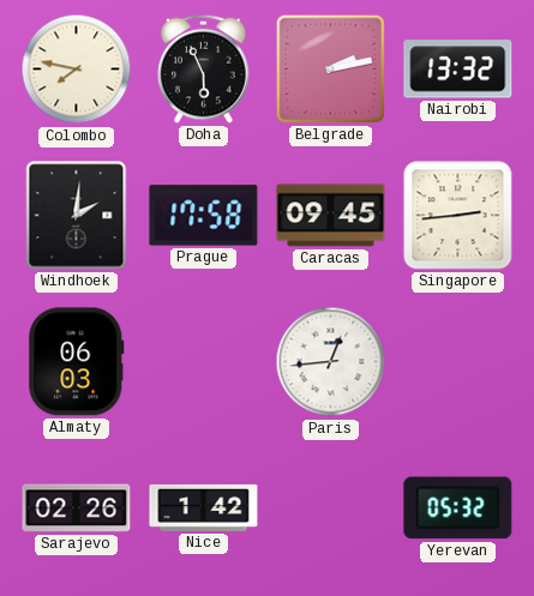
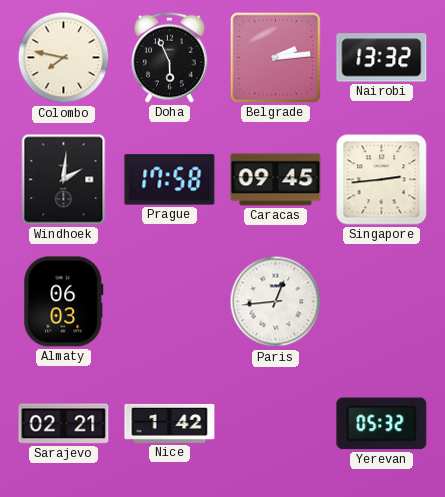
Belgrade: 2:13 -> 2:14
Sarajevo: 02:26 -> 02:21
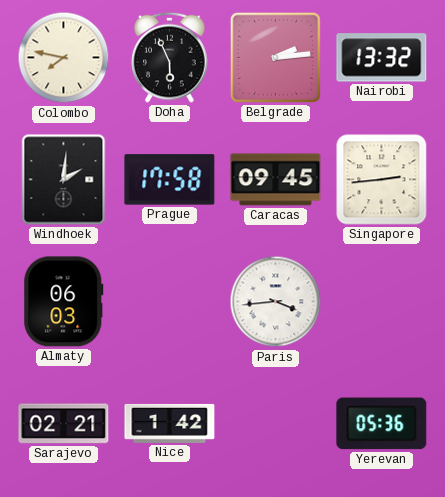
Paris: 12:44 -> 3:44
Yerevan: 05:32 -> 05:36
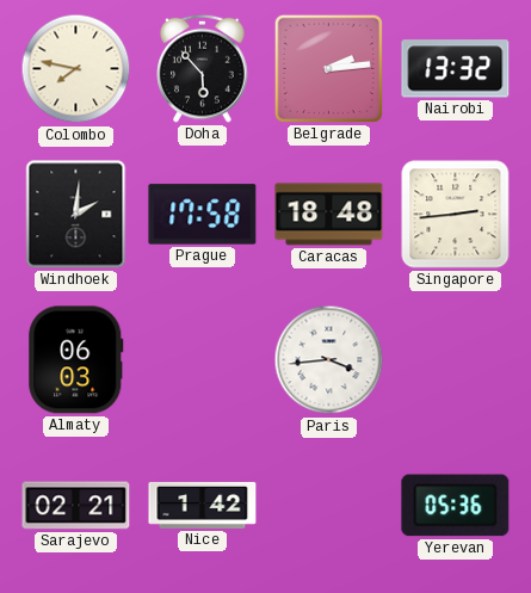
Doha: 5:56 -> 5:53
Caracas: 09:45 -> 18:48
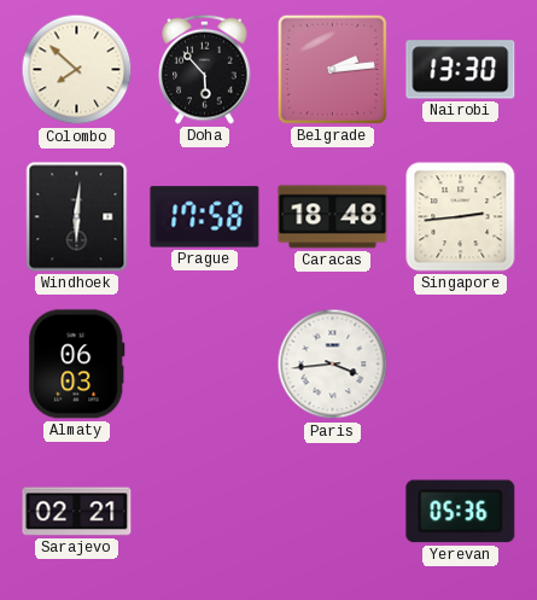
Colombo: 7:47 -> 7:52
Nairobi: 13:32 -> 13:30
Windhoek: 2:01 -> 6:01
Nice: 1:42 -> none
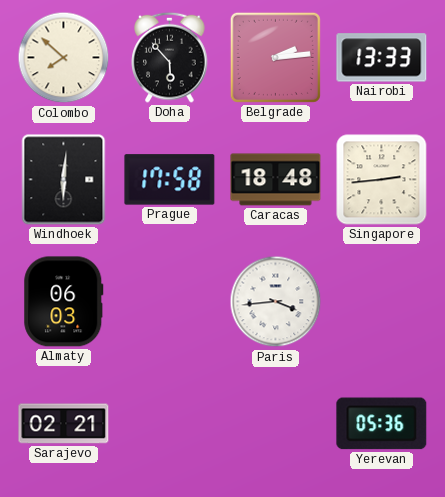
Nairobi: 13:30 -> 13:33
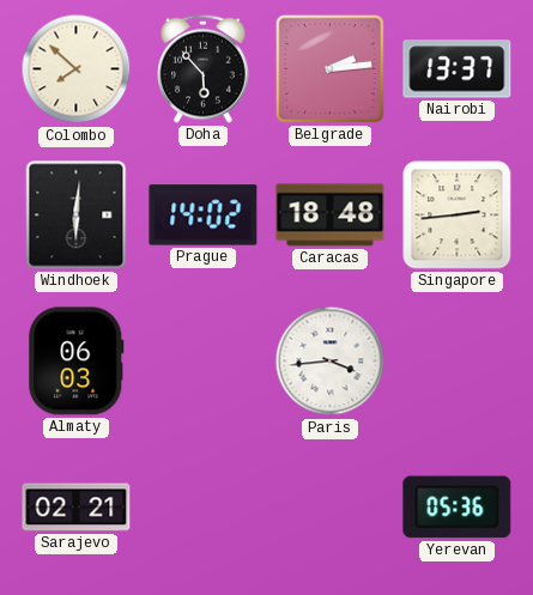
Nairobi: 13:33 -> 13:37
Prague: 17:58 -> 14:02
